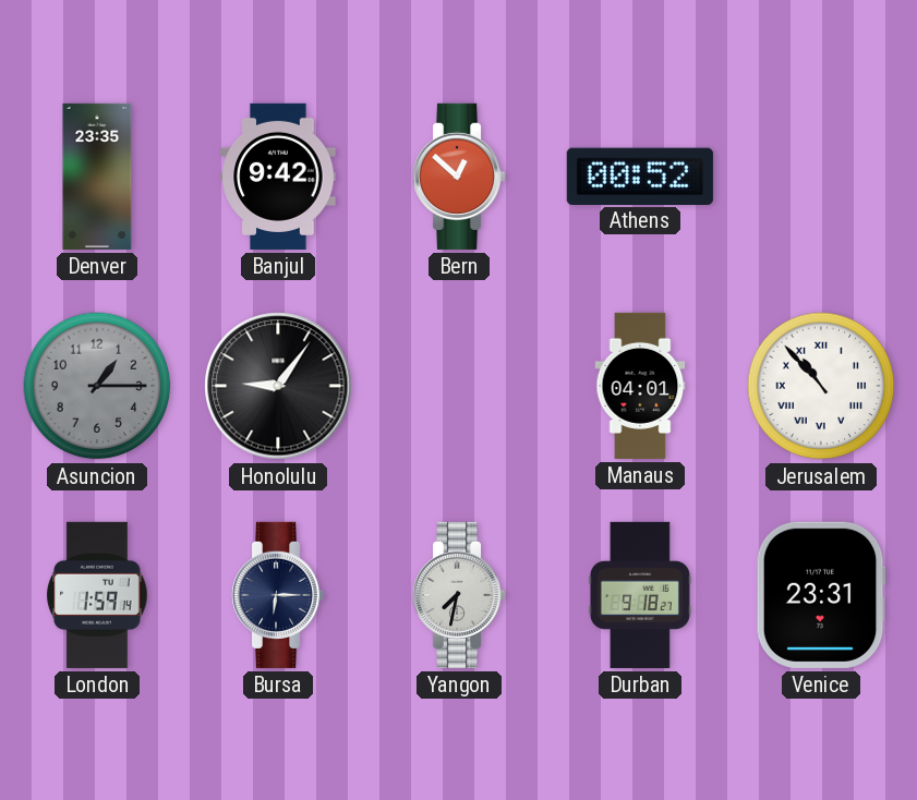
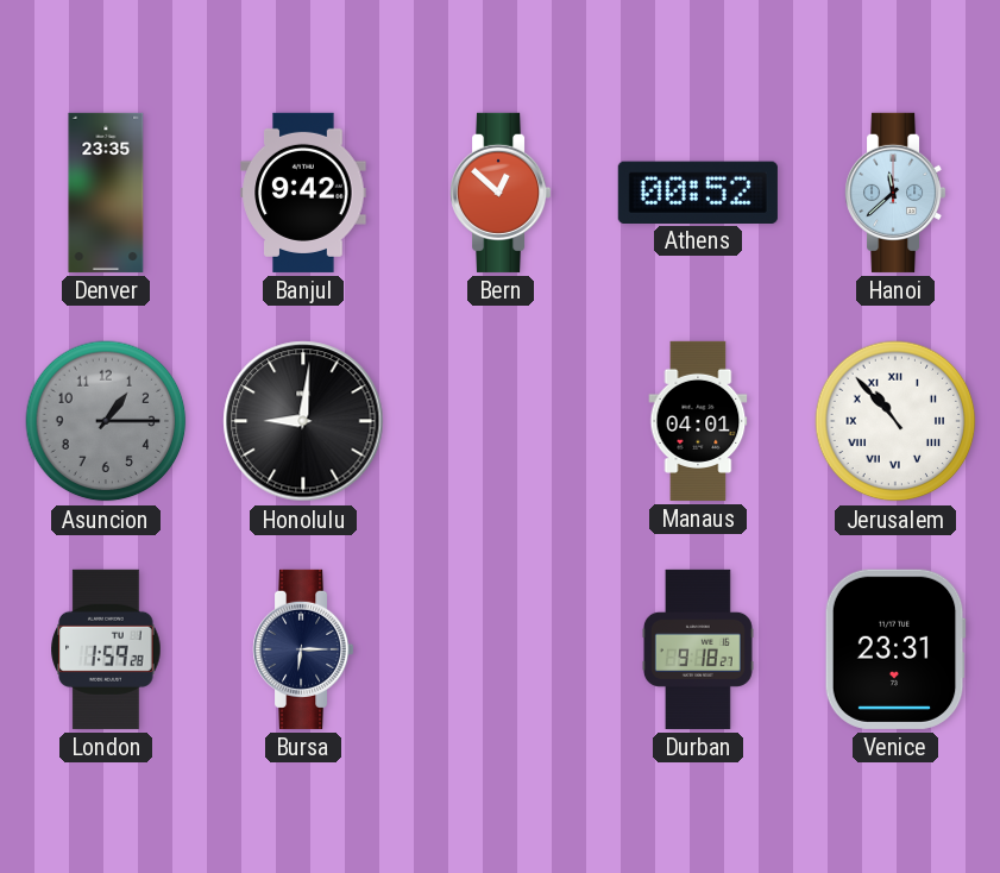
Hanoi: none -> 11:38
Honolulu: 9:06 -> 9:01
London: 1:59:14 -> 1:59:28
Yangon: 7:32 -> none
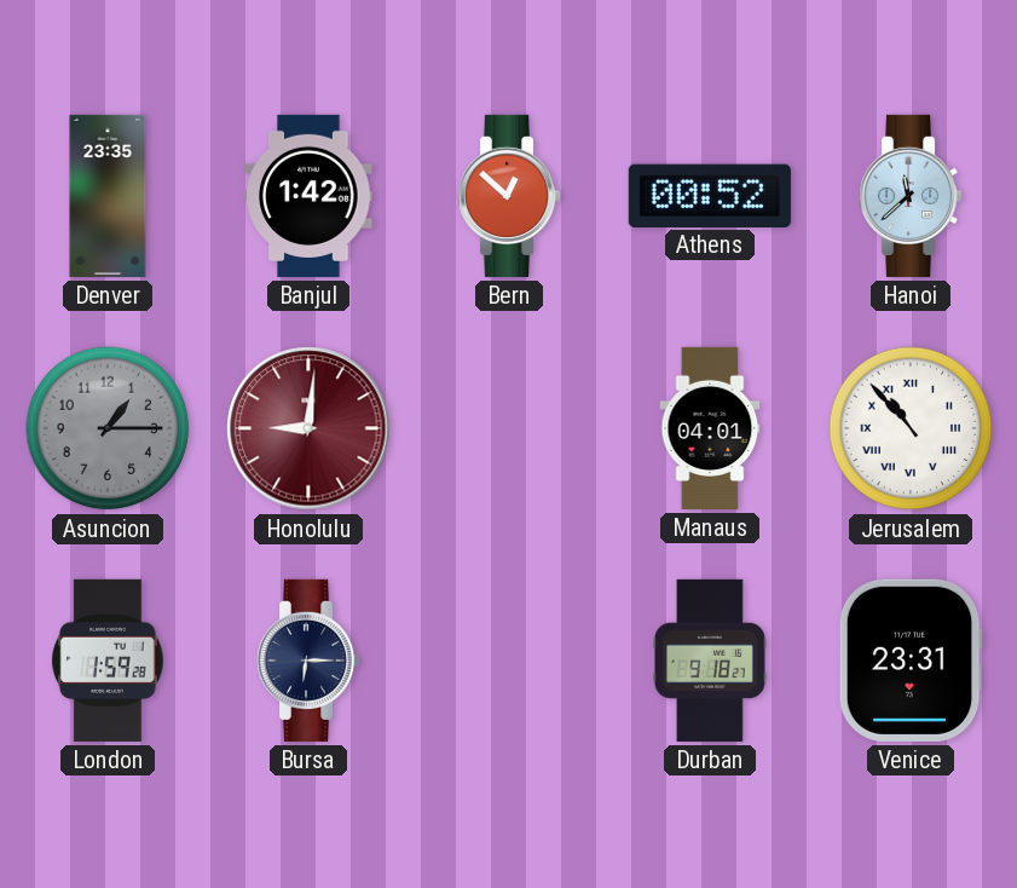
Banjul: 9:42 -> 1:42
Honolulu dial: black -> burgundy
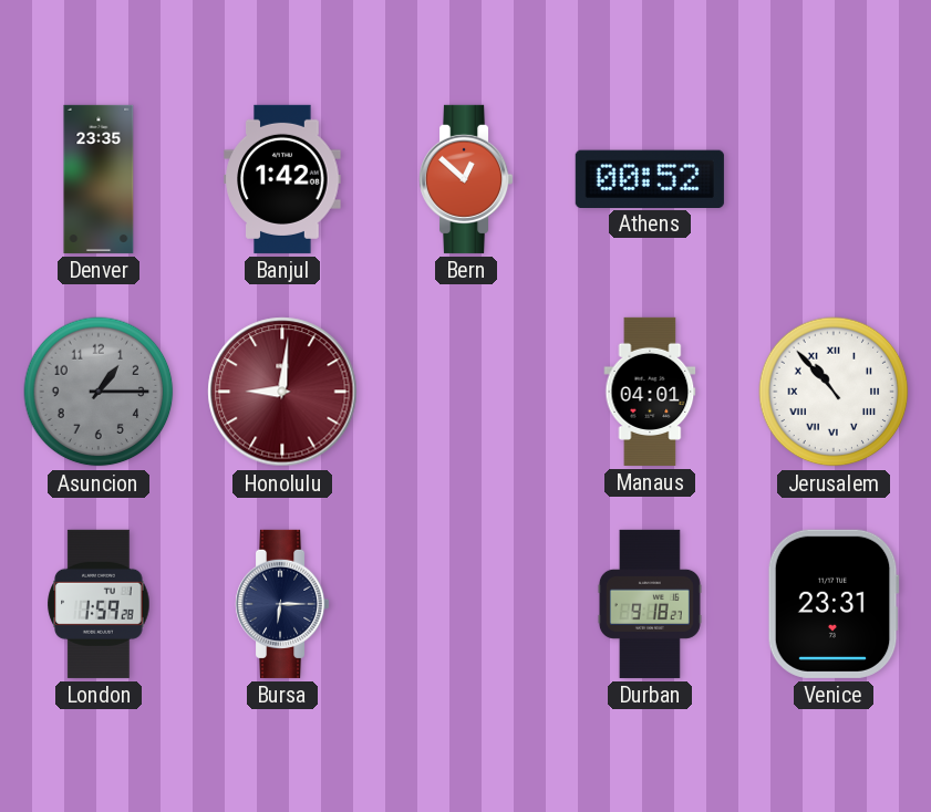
Hanoi: 11:38 -> none
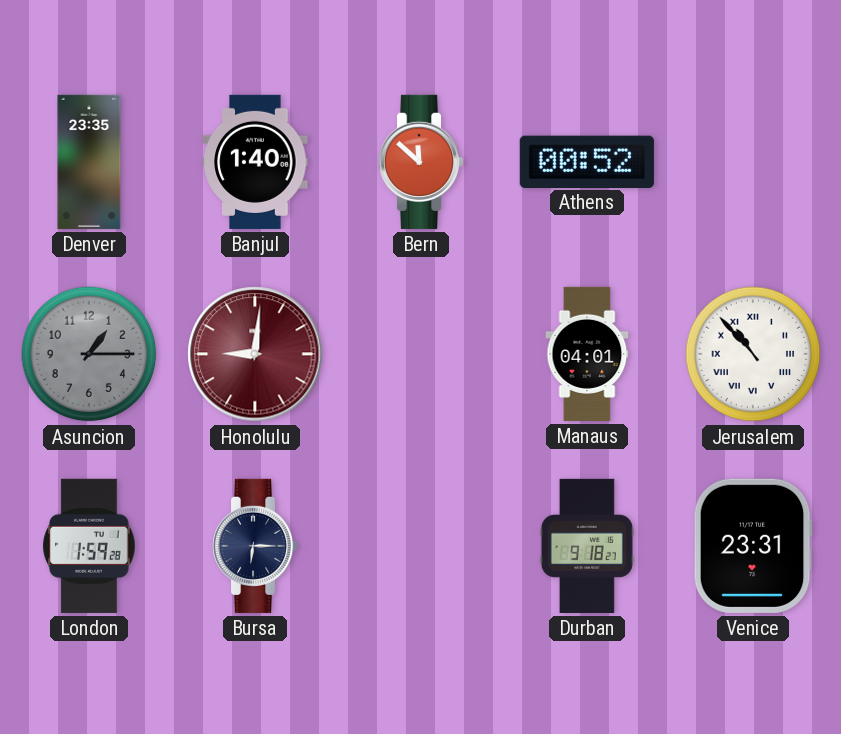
Banjul: 1:42 -> 1:40
Bern: 12:52 -> 11:52
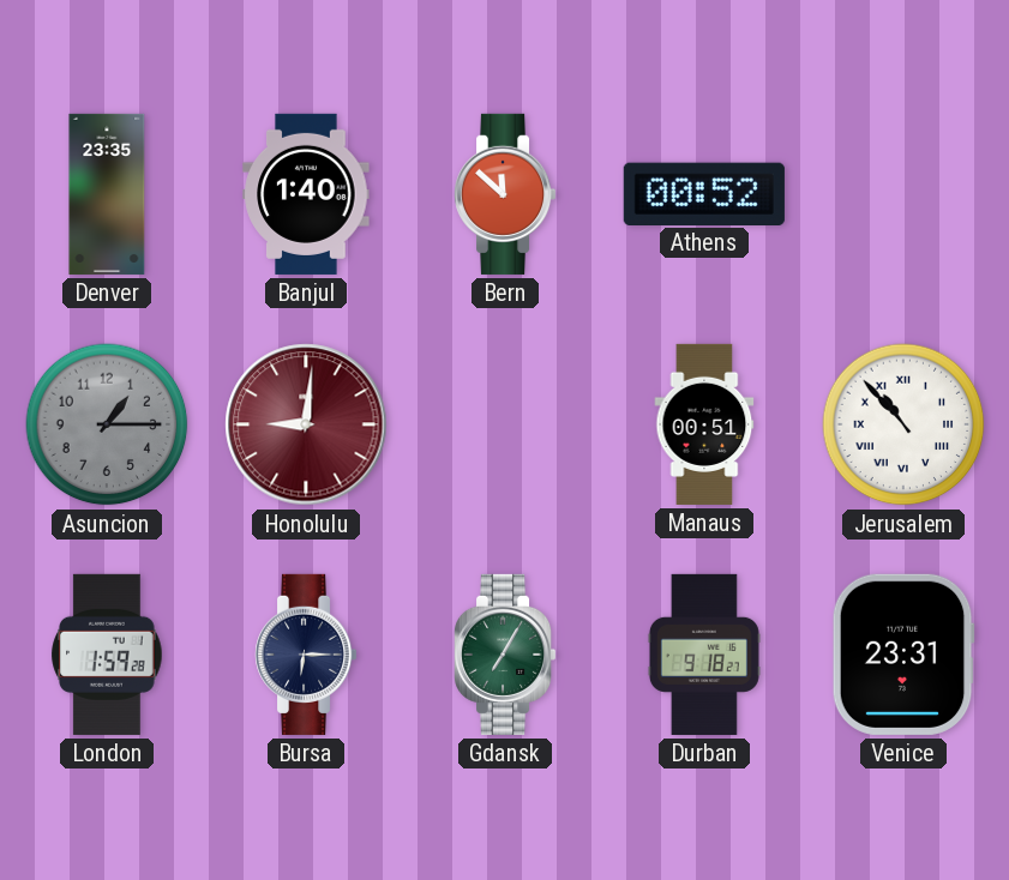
Manaus: 04:01 -> 00:51
Gdansk: none -> 7:05
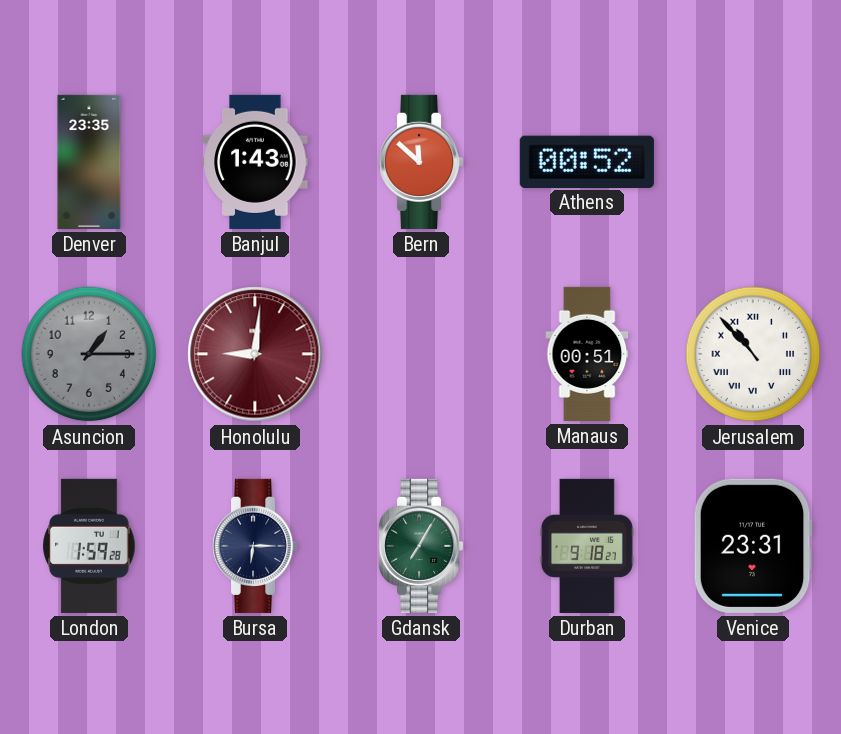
Banjul: 1:40 -> 1:43
